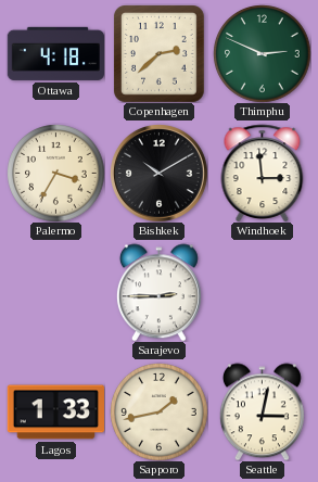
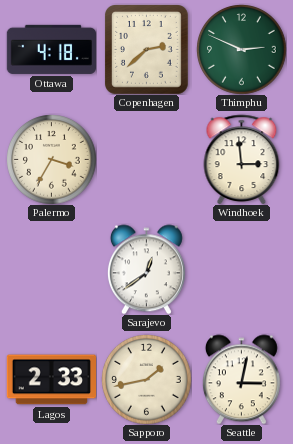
Bishkek: 10:10 -> none
Sarajevo: 2:45 -> 12:39
Lagos: 1:33 -> 2:33
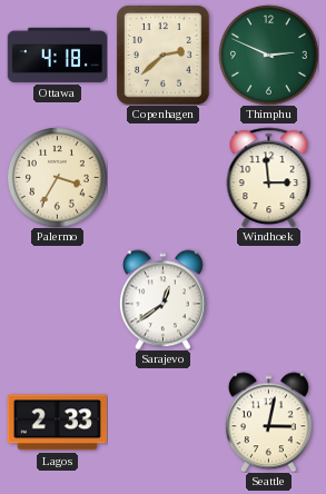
Sapporo: 1:43 -> none
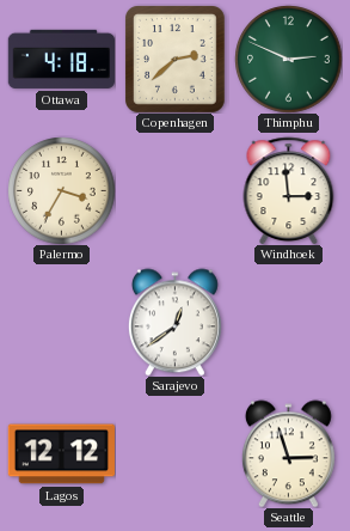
Lagos: 2:33 -> 12:12
Seattle: 3:02 -> 2:57
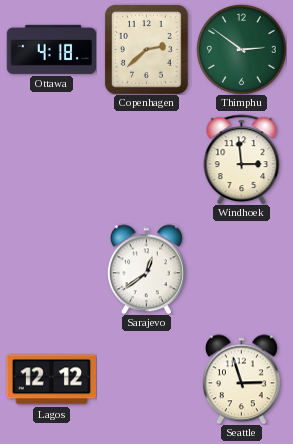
Thimphu: 2:49 -> 2:51
Palermo: 3:35 -> none
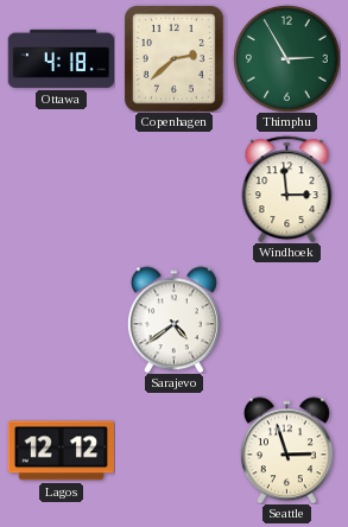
Thimphu: 2:51 -> 2:55
Sarajevo: 12:39 -> 4:39
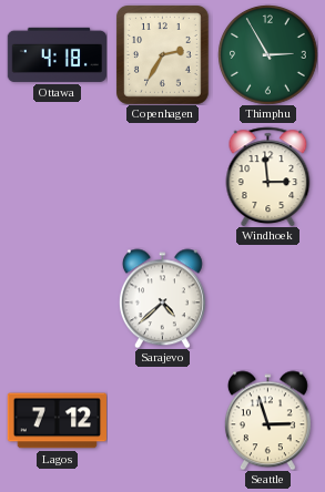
Copenhagen: 2:38 -> 2:35
Sarajevo: 4:39 -> 4:38
Lagos: 12:12 -> 7:12
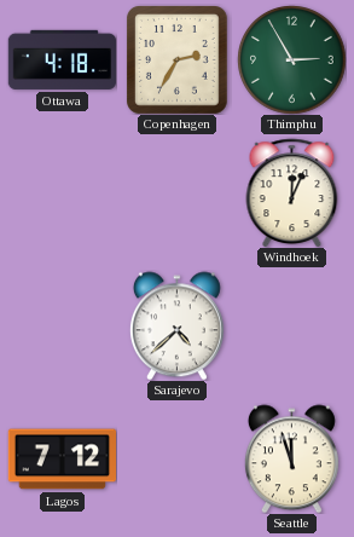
Windhoek: 2:59 -> 12:04
Seattle: 2:57 -> 11:57
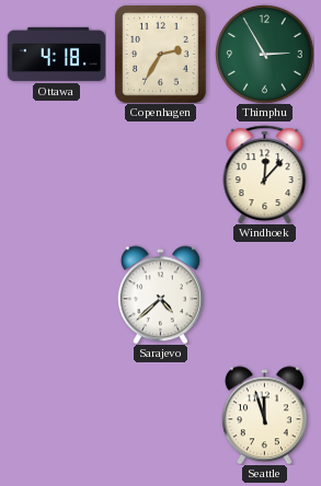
Windhoek: 12:04 -> 12:07
Lagos: 7:12 -> none
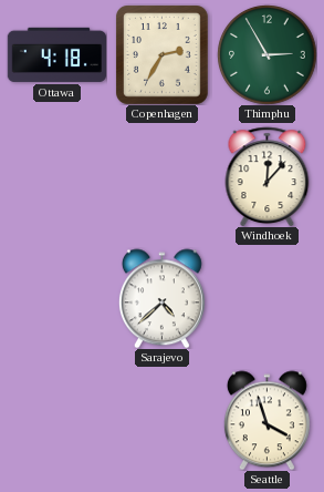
Seattle: 11:57 -> 3:57
